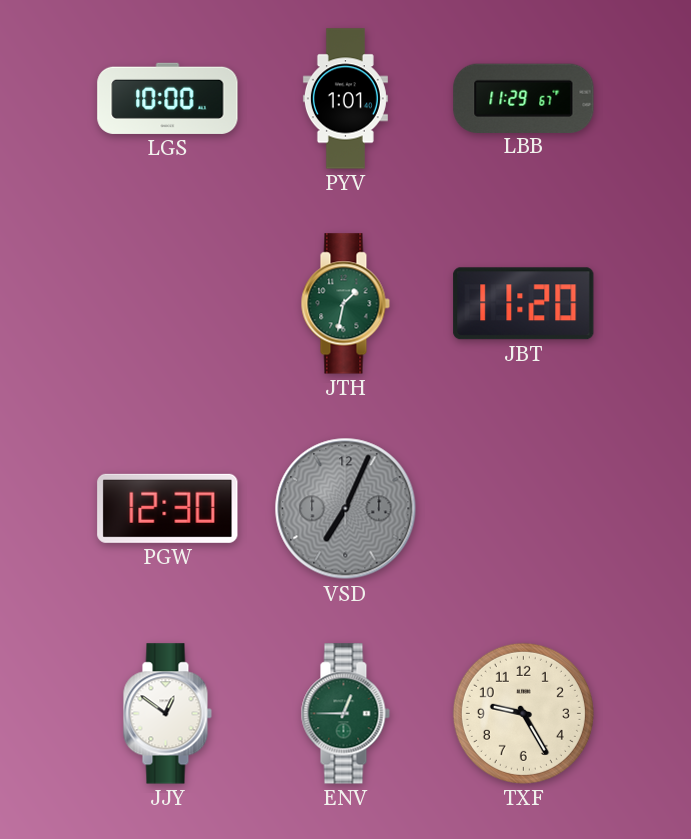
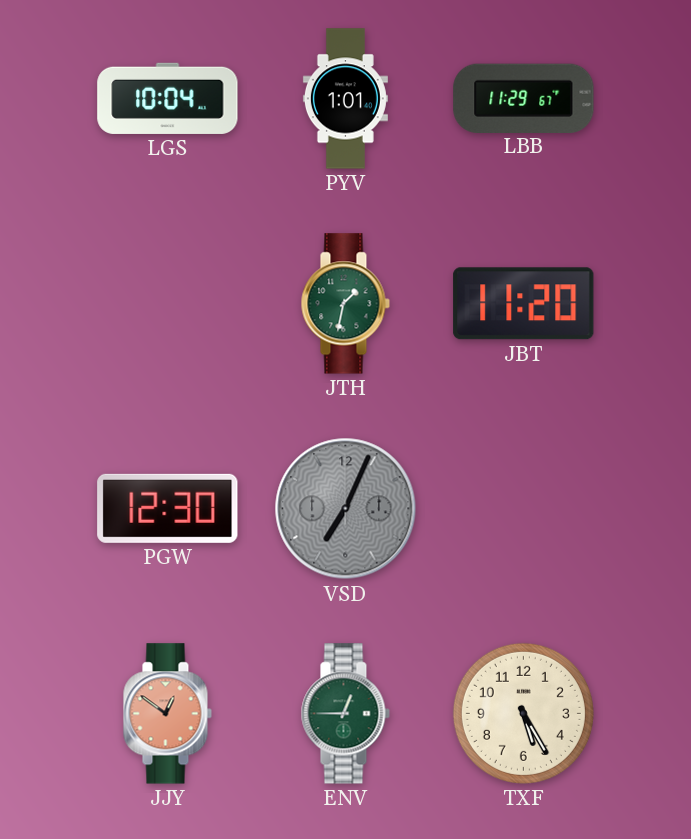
LGS: 10:00 -> 10:04
JJY dial: white -> salmon
TXF: 9:25 -> 5:25
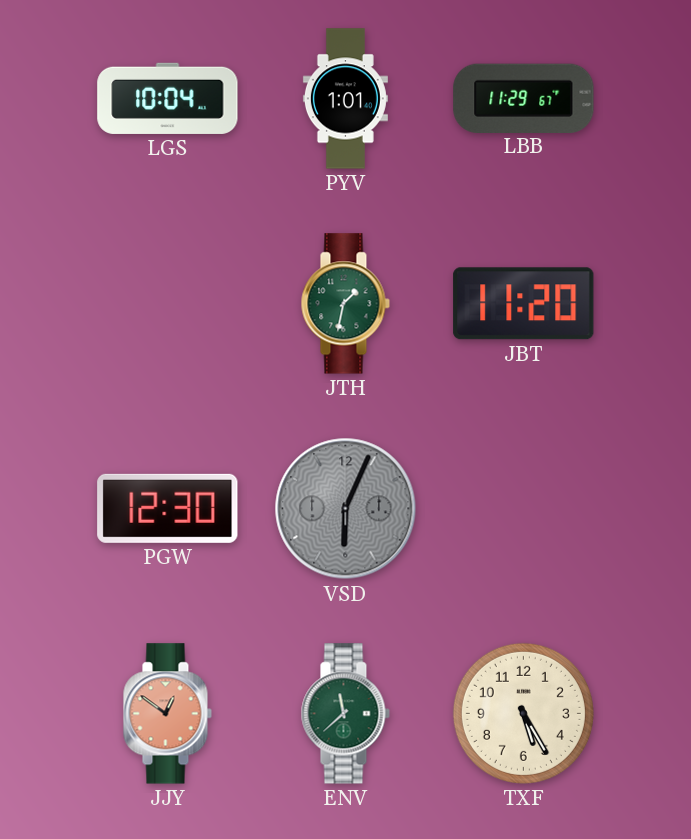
VSD: 7:04 -> 6:04
ENV: 12:45 -> 11:38
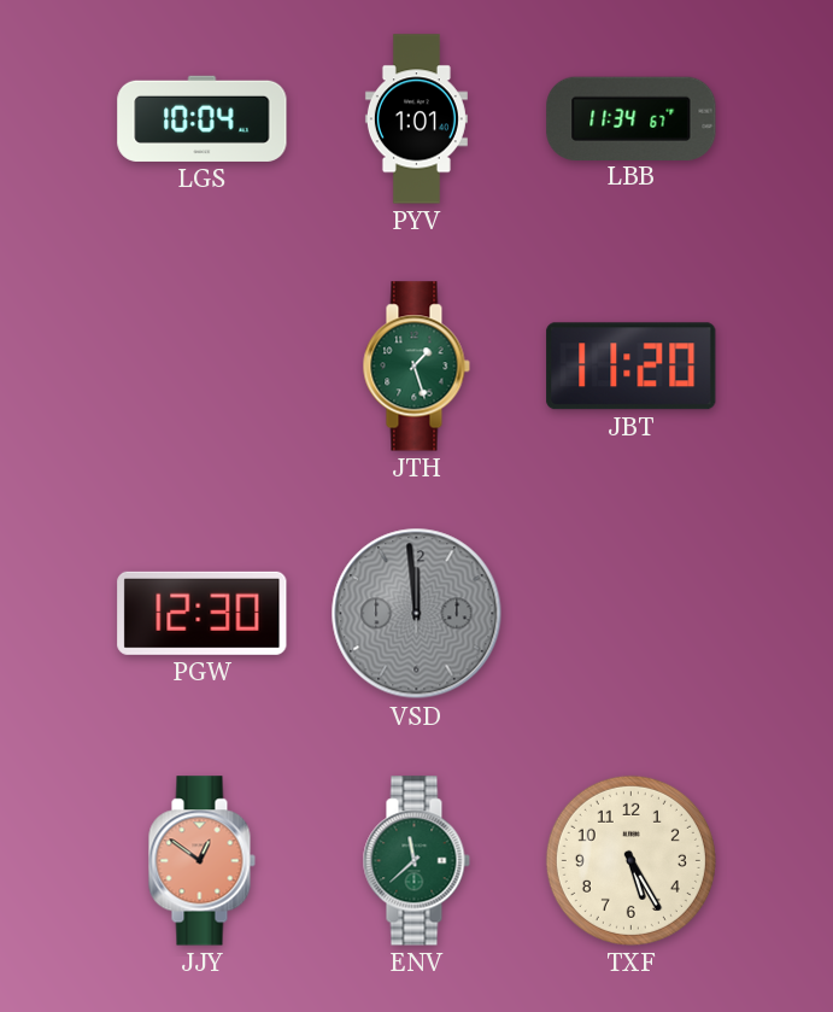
LBB: 11:29 -> 11:34
JTH: 1:32 -> 1:27
VSD: 6:04 -> 11:59
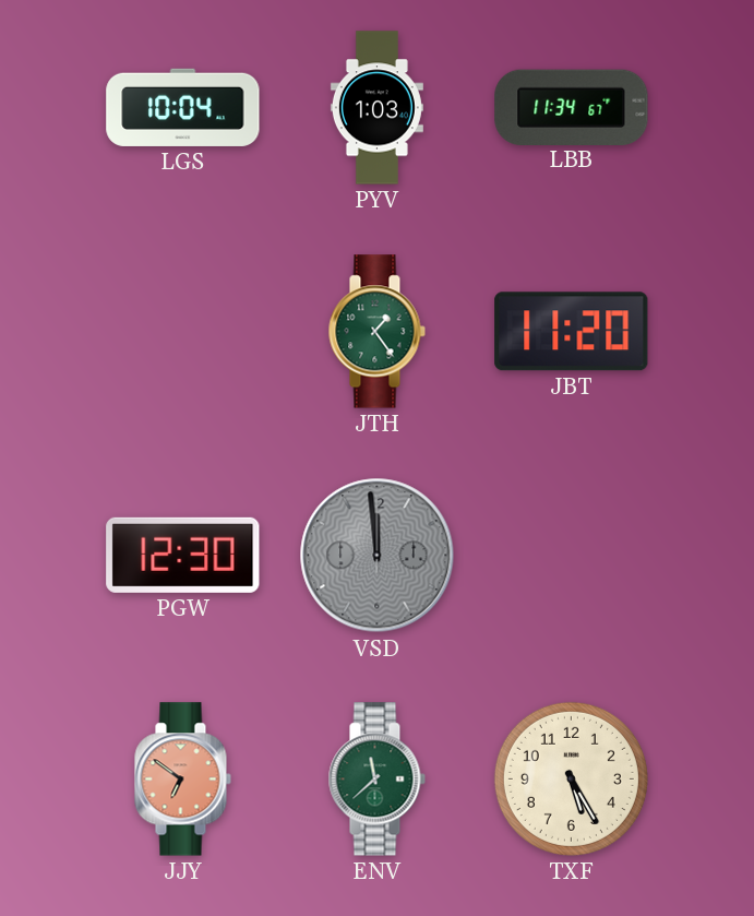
PYV: 1:01 -> 1:03
JTH: 1:27 -> 1:24
JJY: 12:51 -> 6:51
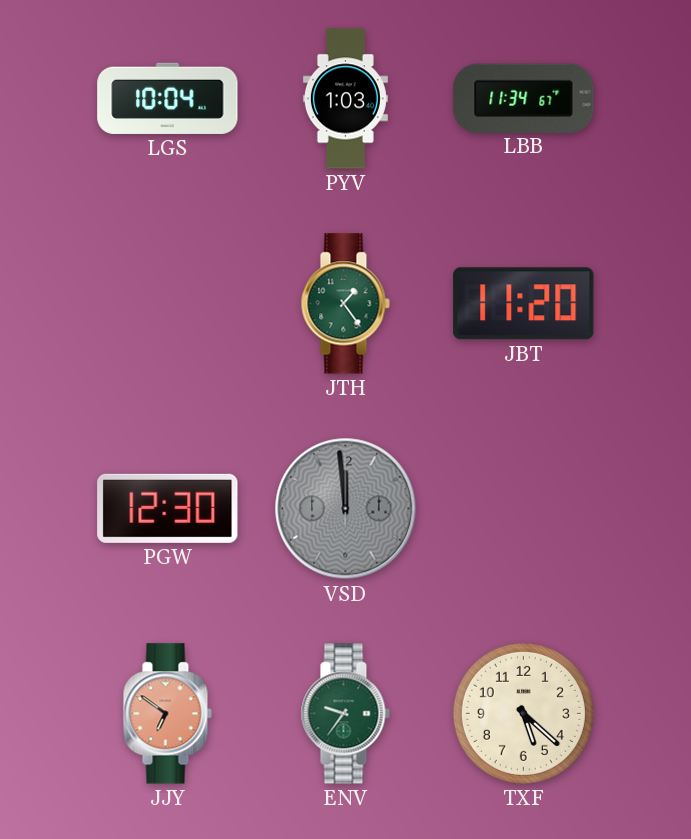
ENV: 11:38 -> 9:36
TXF: 5:25 -> 5:22
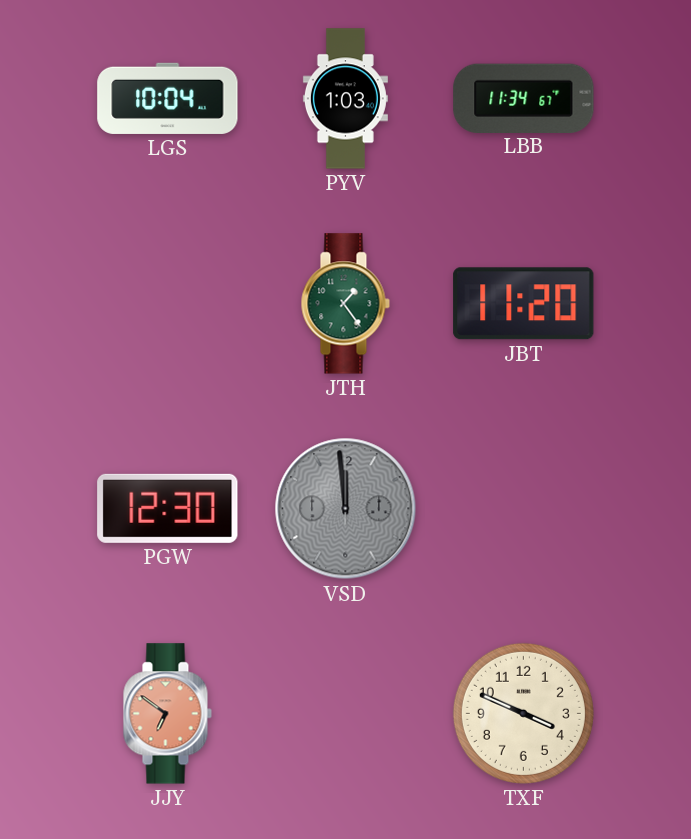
ENV: 9:36 -> none
TXF: 5:22 -> 3:49
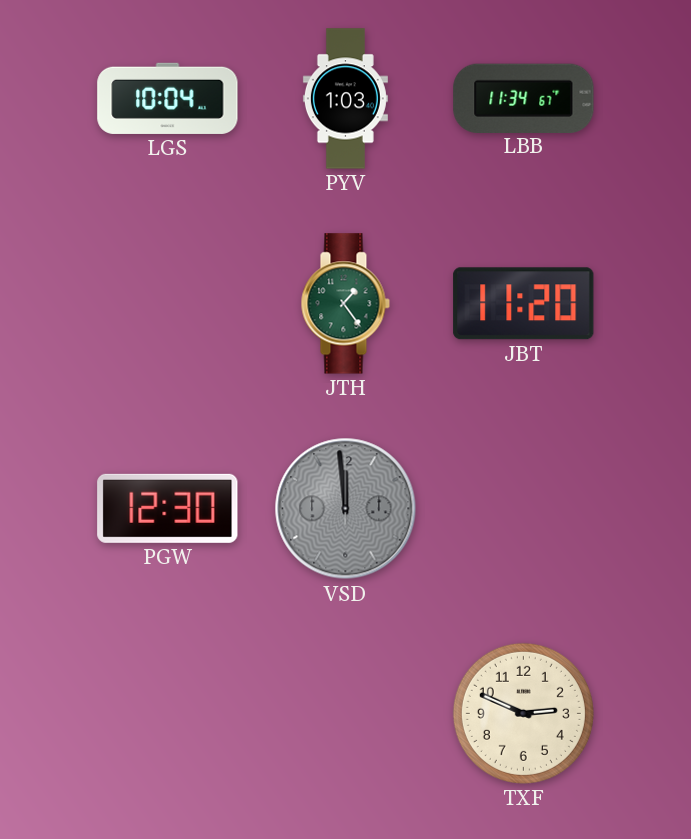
JJY: 6:51 -> none
TXF: 3:49 -> 2:49
